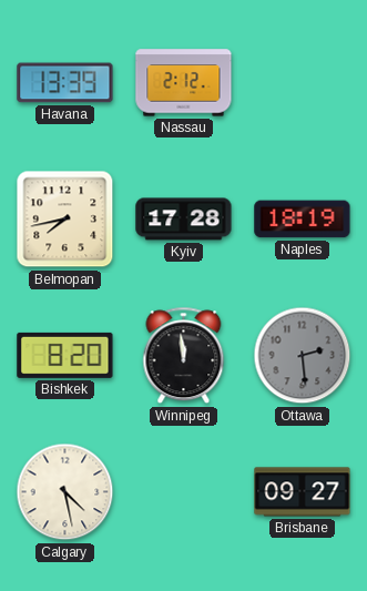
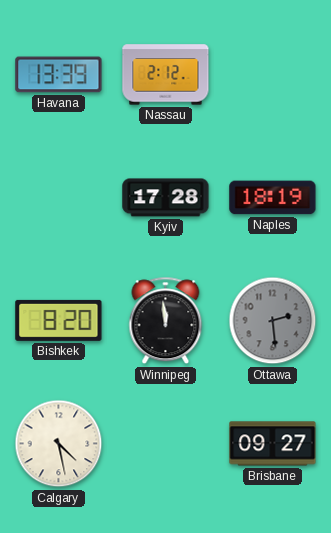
Belmopan: 7:43 -> none
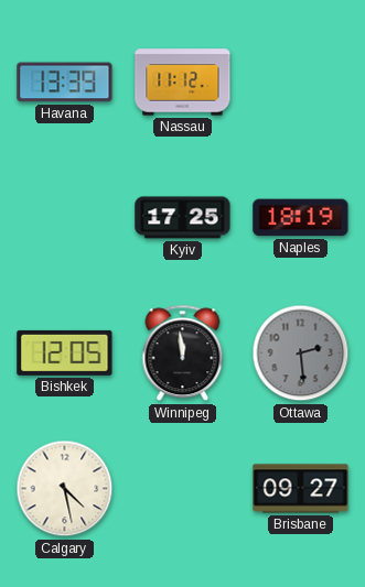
Nassau: 2:12 -> 11:12
Kyiv: 17:28 -> 17:25
Bishkek: 8:20 -> 12:05
